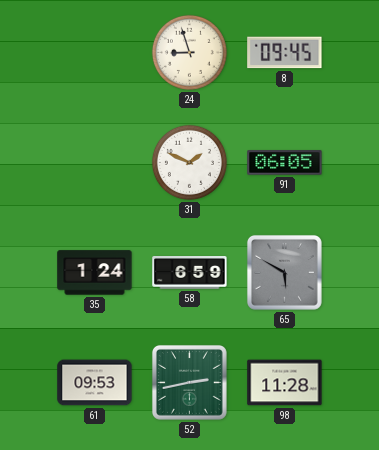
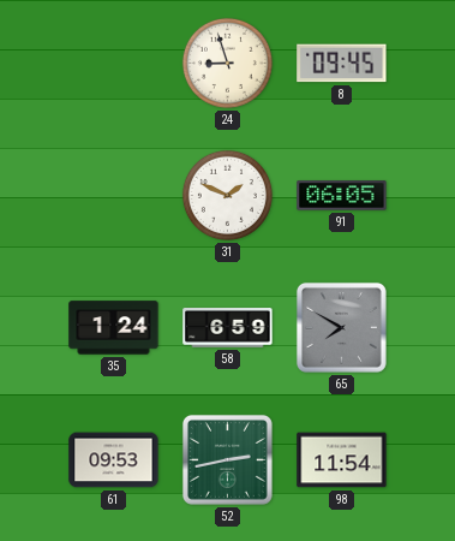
65: 5:50 -> 7:50
98: 11:28 -> 11:54
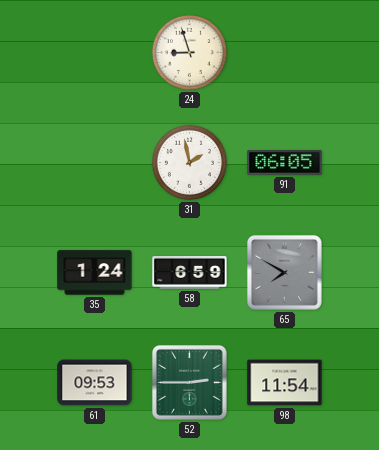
8: 09:45 -> none
31: 1:49 -> 1:58
52: 2:43 -> 2:45
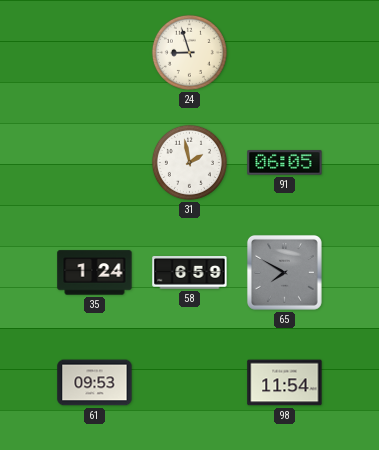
52: 2:45 -> none
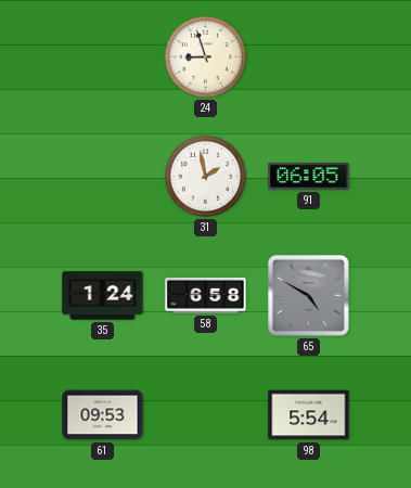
58: 6:59 -> 6:58
65: 7:50 -> 4:50
98: 11:54 -> 5:54
